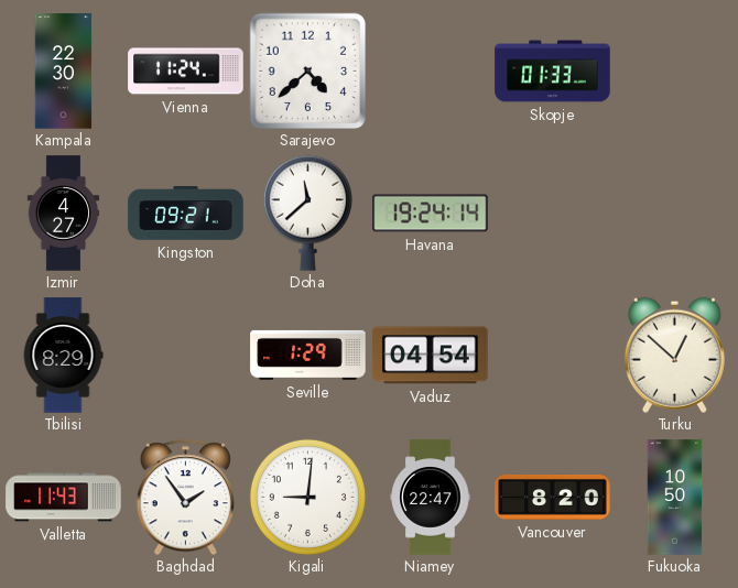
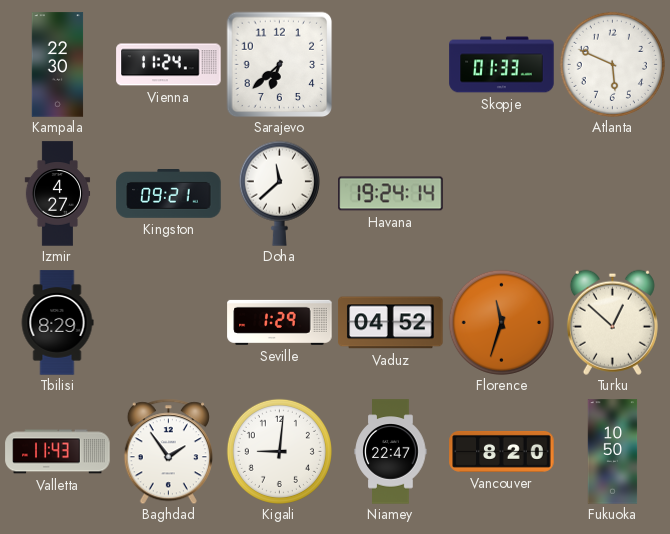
Sarajevo: 4:38 -> 6:38
Atlanta: none -> 5:49
Vaduz: 04:54 -> 04:52
Florence: none -> 11:33
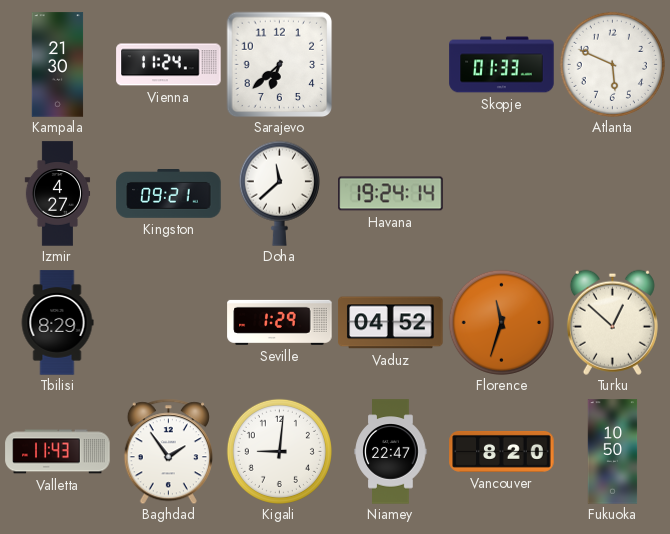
Kampala: 22:30 -> 21:30
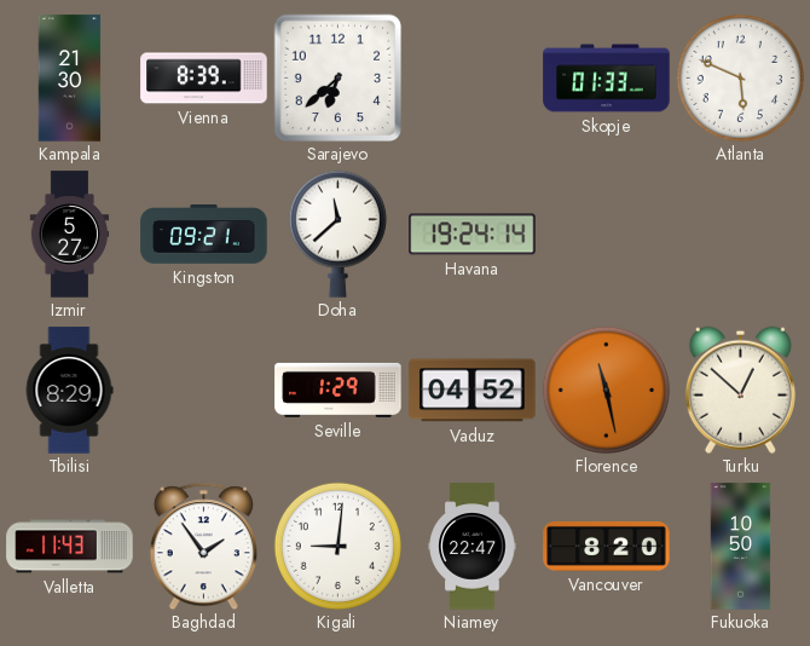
Vienna: 11:24 -> 8:39
Izmir: 4:27 -> 5:27
Florence: 11:33 -> 11:28
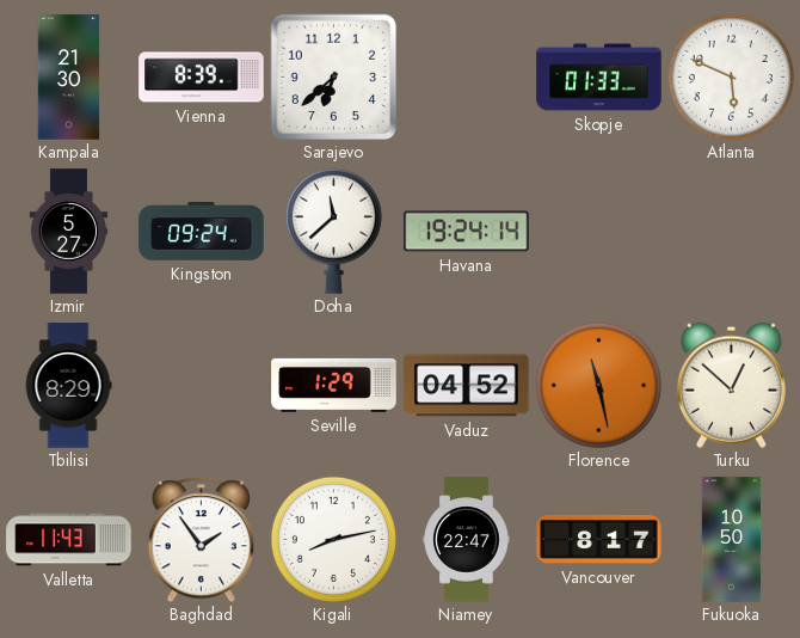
Kingston: 09:21 -> 09:24
Kigali: 9:01 -> 8:13
Vancouver: 8:20 -> 8:17
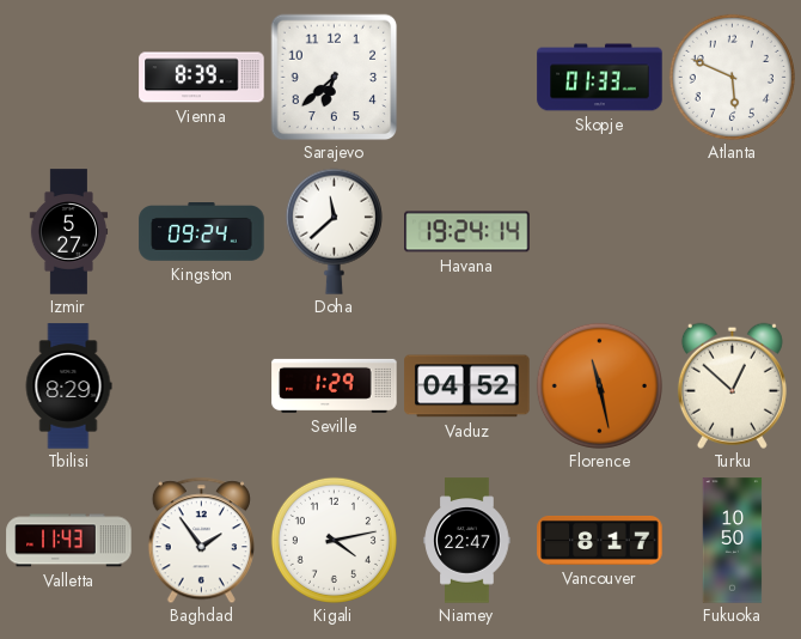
Kampala: 21:30 -> none
Kigali: 8:13 -> 4:13
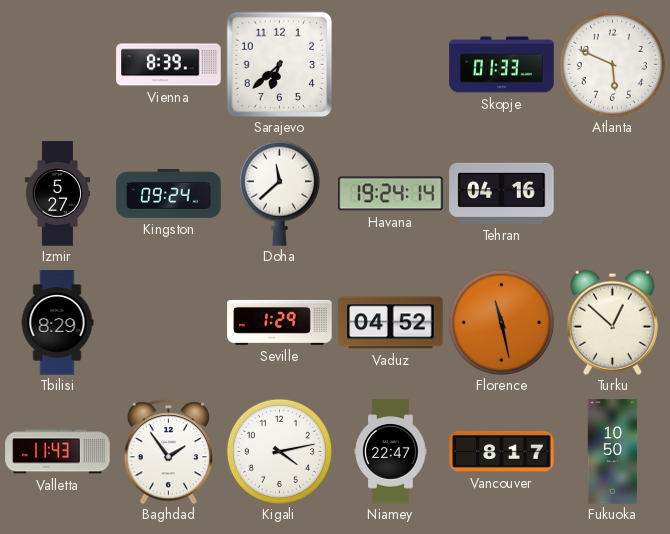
Tehran: none -> 04:16
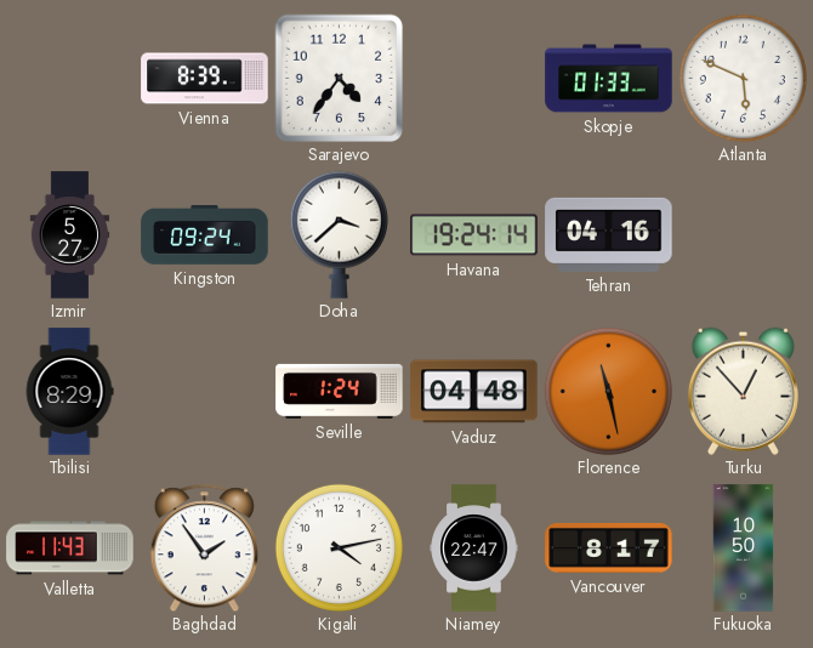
Sarajevo: 6:38 -> 4:36
Doha: 11:38 -> 3:38
Seville: 1:29 -> 1:24
Vaduz: 04:52 -> 04:48
Turku: 12:52 -> 12:53
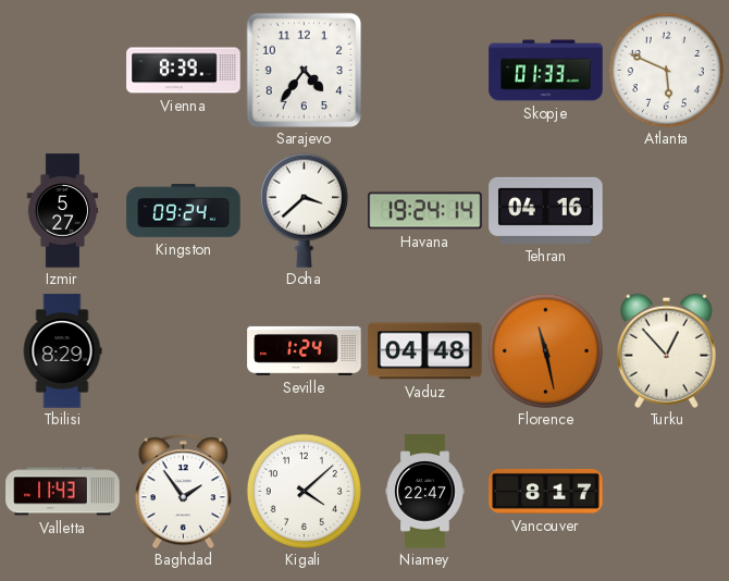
Kigali: 4:13 -> 4:08
Fukuoka: 10:50 -> none
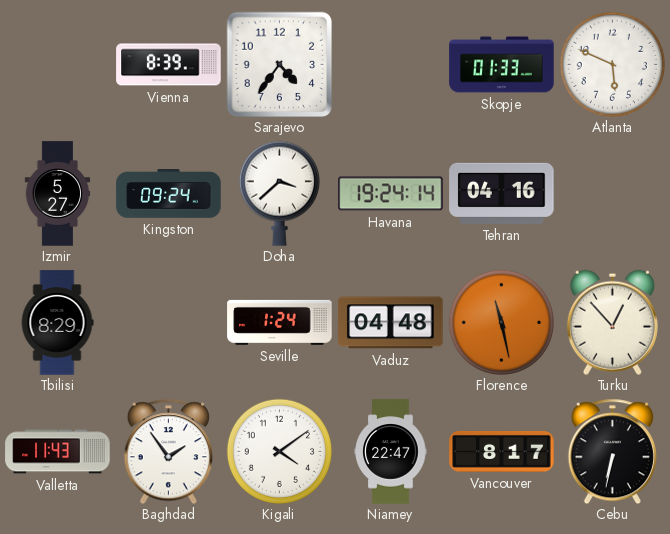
Kigali: 4:08 -> 4:09
Cebu: none -> 6:32
